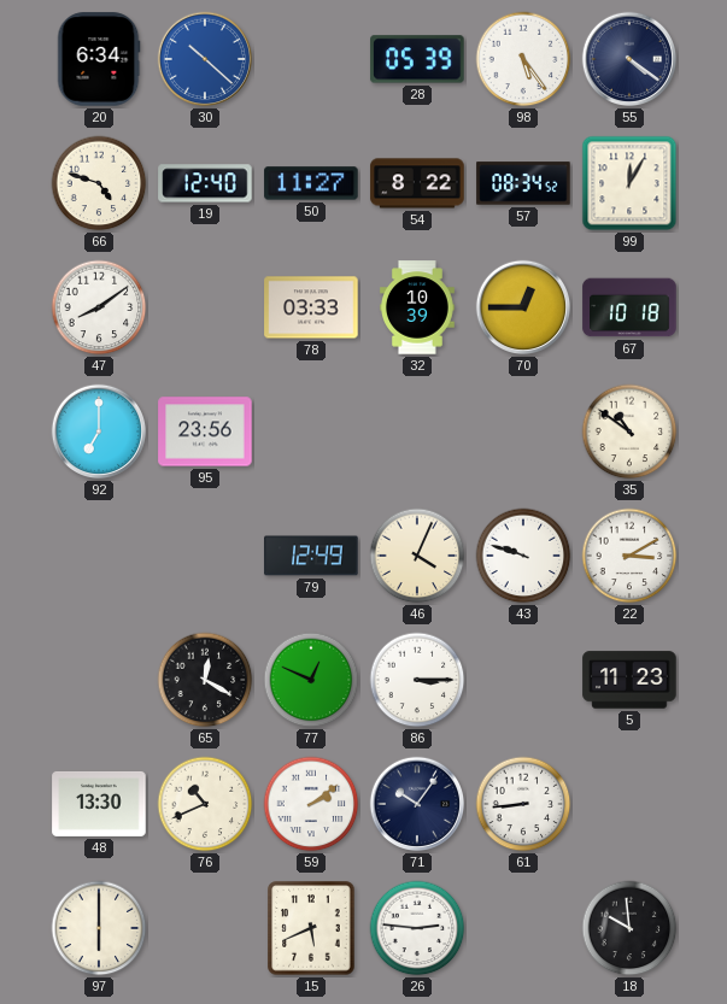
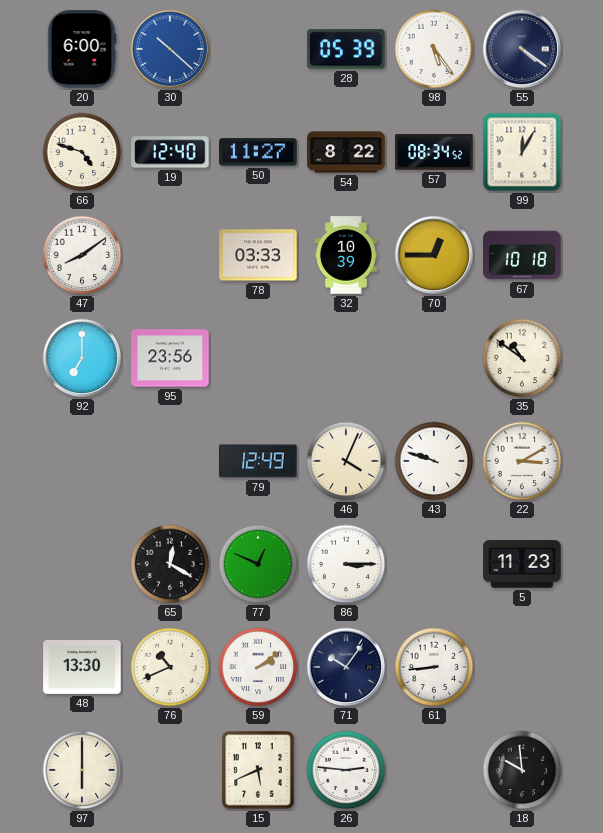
20: 6:34 -> 6:00
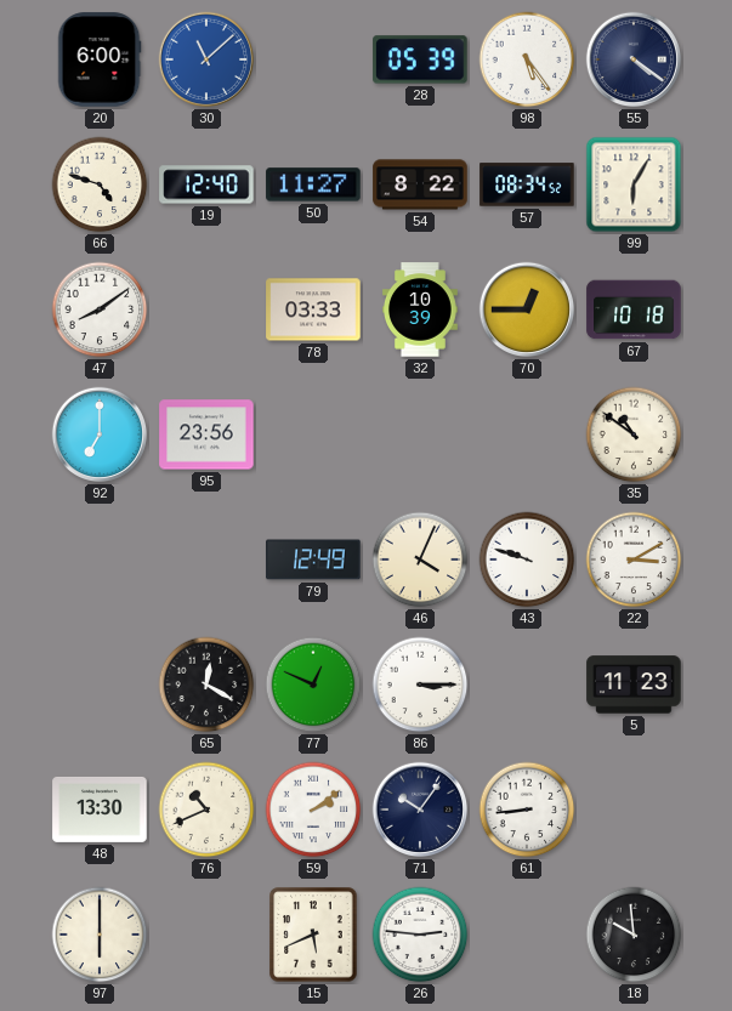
30: 10:22 -> 11:08
99: 12:05 -> 6:05
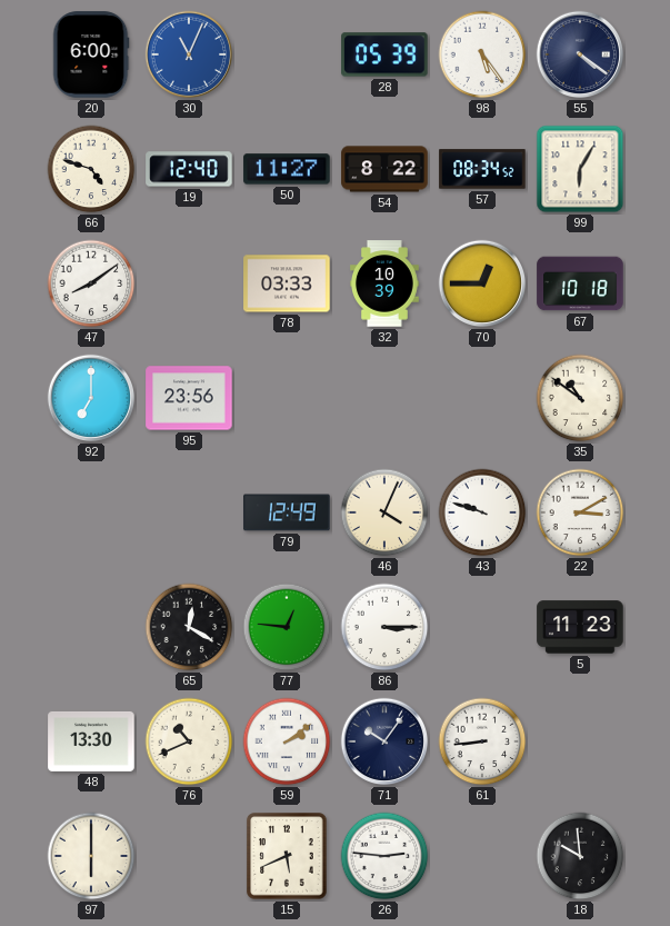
30: 11:08 -> 11:04
77: 12:49 -> 12:46
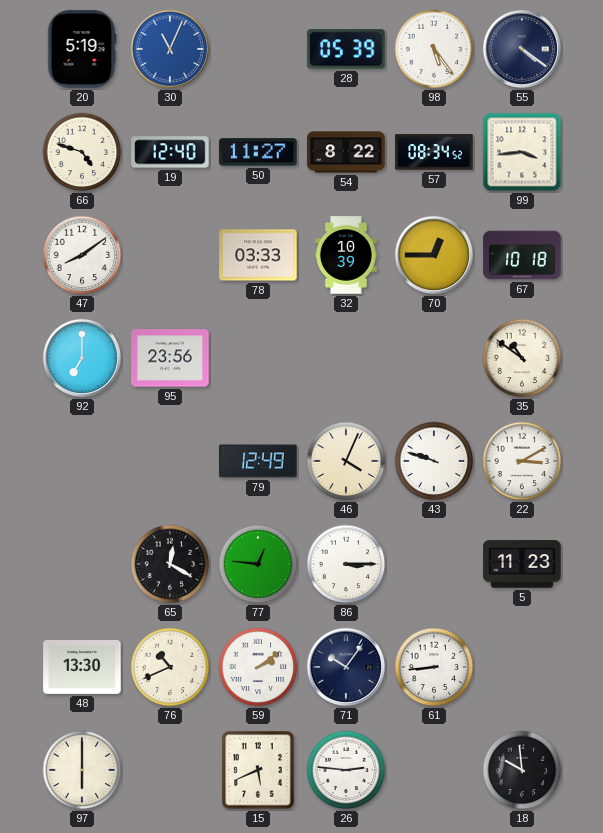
20: 6:00 -> 5:19
99: 6:05 -> 3:44
